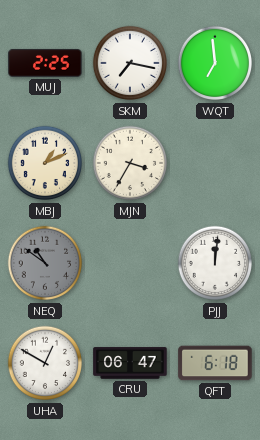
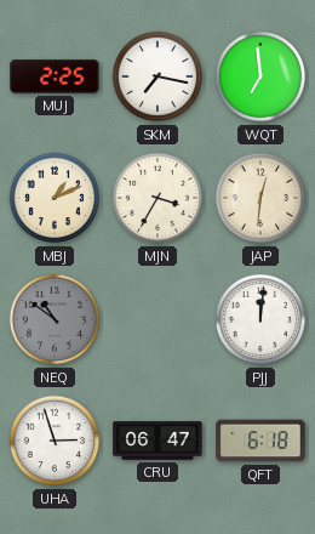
JAP: none -> 12:31
UHA: 12:50 -> 2:57
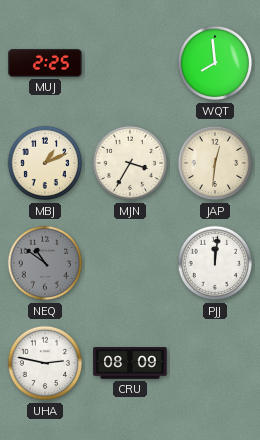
SKM: 7:17 -> none
WQT: 6:59 -> 7:59
UHA: 2:57 -> 2:47
CRU: 06:47 -> 08:09
QFT: 6:18 -> none
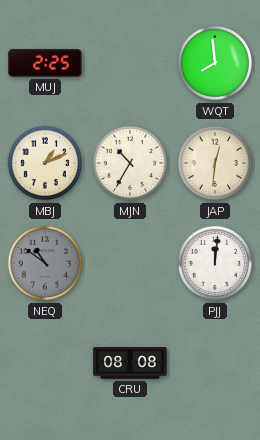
MJN: 3:35 -> 10:35
UHA: 2:47 -> none
CRU: 08:09 -> 08:08
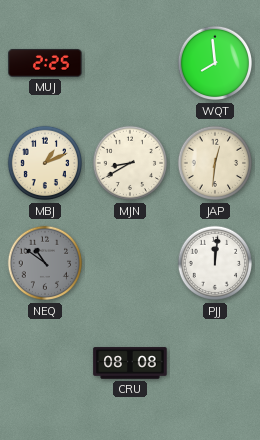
MJN: 10:35 -> 8:40
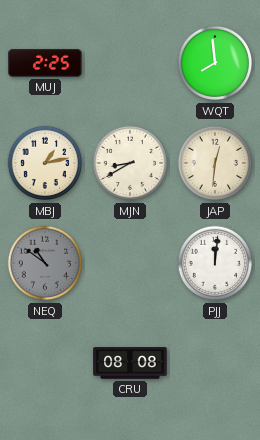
MBJ: 1:11 -> 1:13
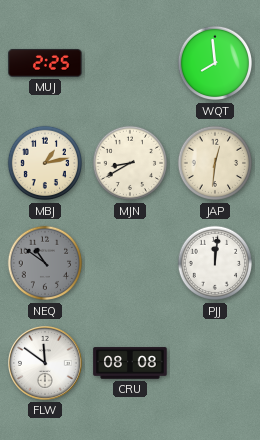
FLW: none -> 11:51
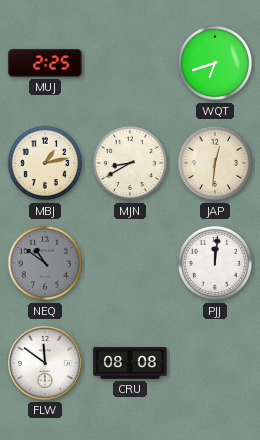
WQT: 7:59 -> 6:42
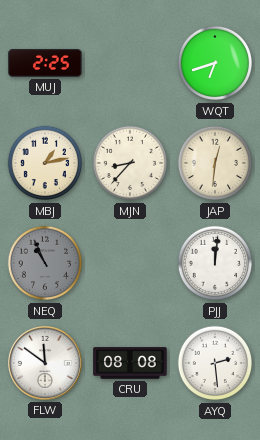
MJN: 8:40 -> 8:37
NEQ: 10:51 -> 10:56
AYQ: none -> 2:29
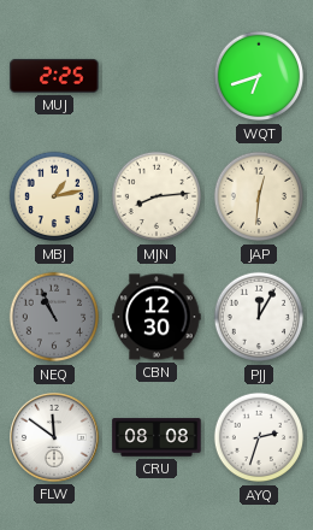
MJN: 8:37 -> 8:14
CBN: none -> 12:30
PJJ: 12:01 -> 12:05
AYQ: 2:29 -> 2:33
